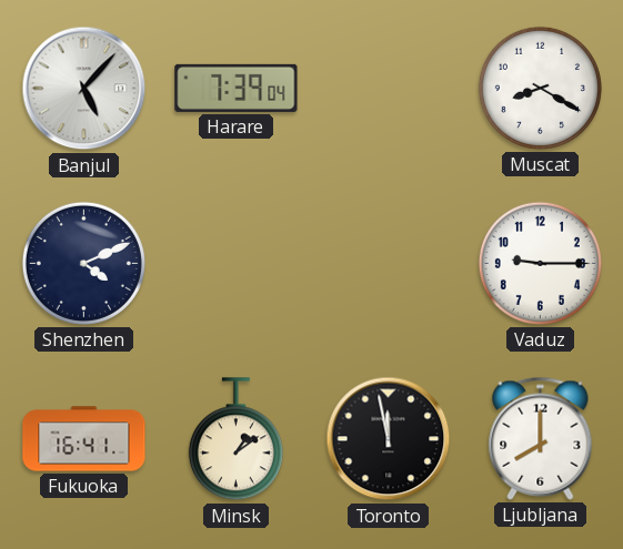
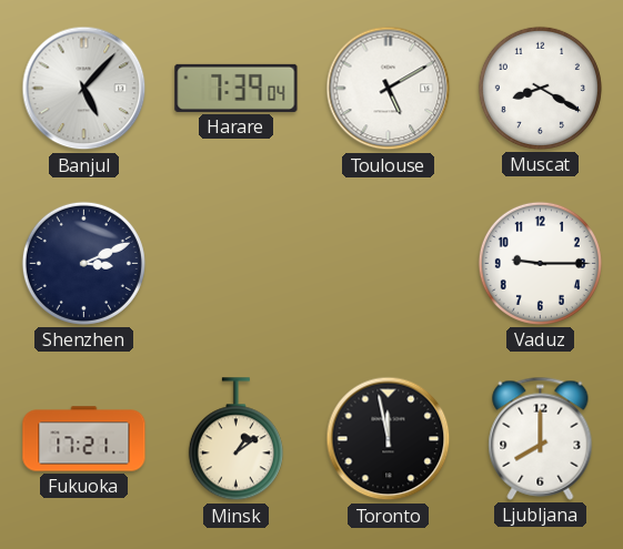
Toulouse: none -> 5:10
Shenzhen: 4:11 -> 3:11
Fukuoka: 16:41 -> 17:21
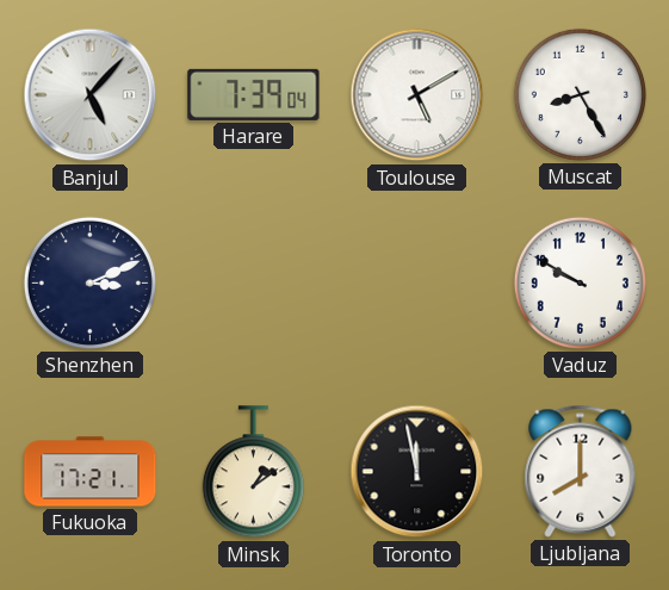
Muscat: 8:20 -> 8:25
Vaduz: 9:15 -> 9:50
